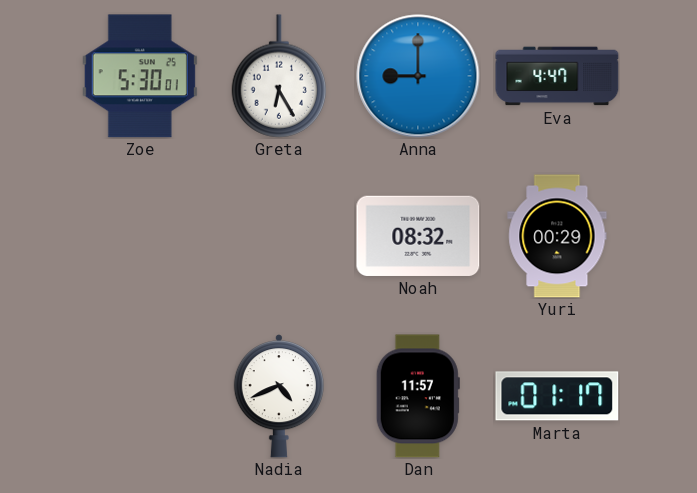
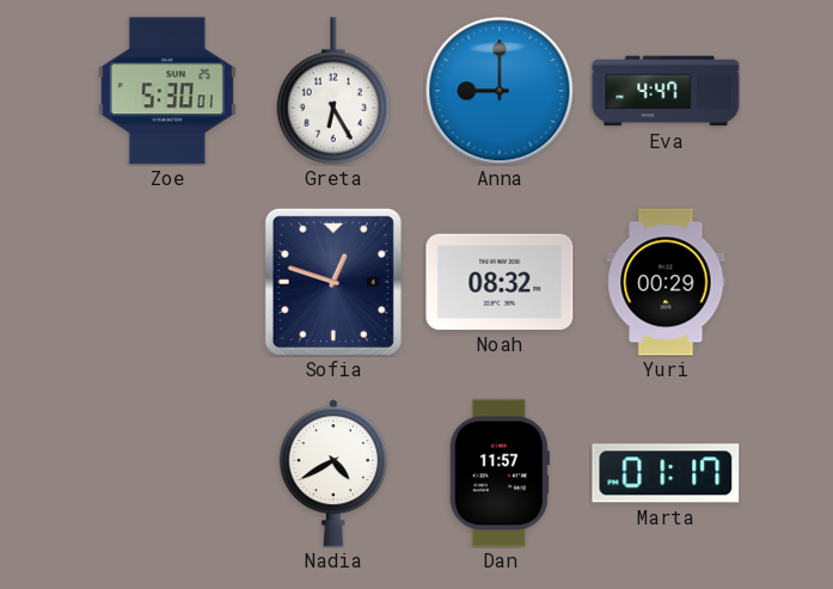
Sofia: none -> 12:48
Nadia: 4:41 -> 4:40
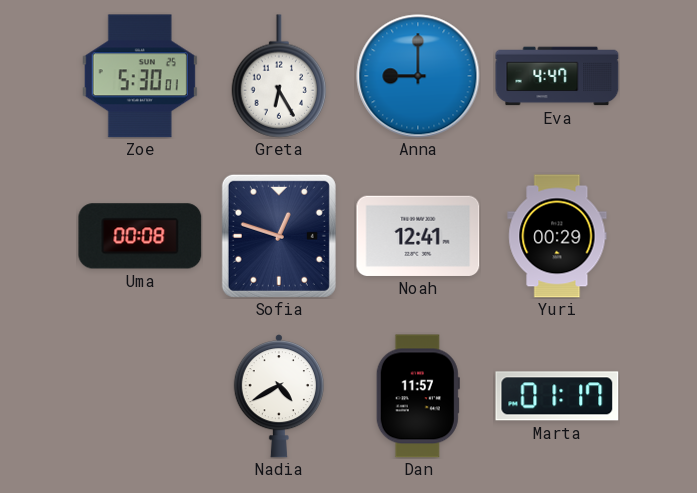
Uma: none -> 00:08
Noah: 08:32 -> 12:41
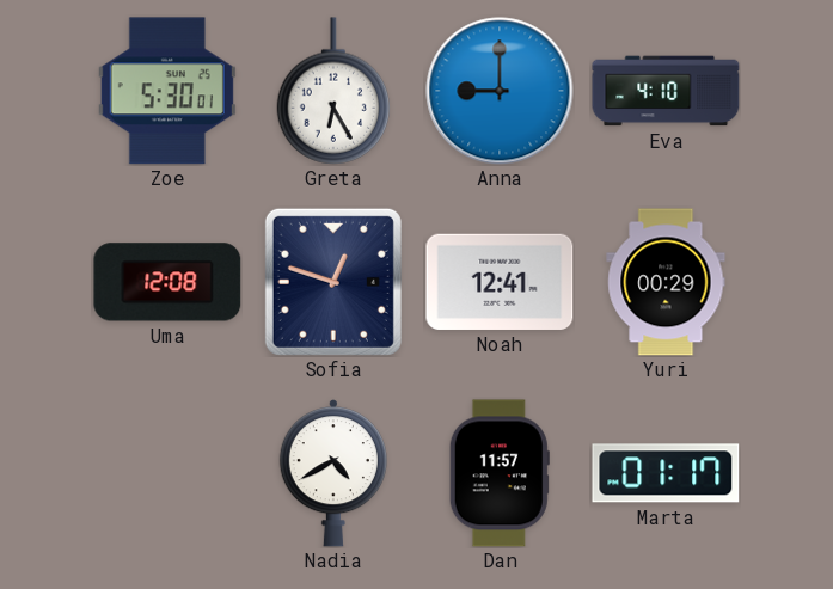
Eva: 4:47 -> 4:10
Uma: 00:08 -> 12:08
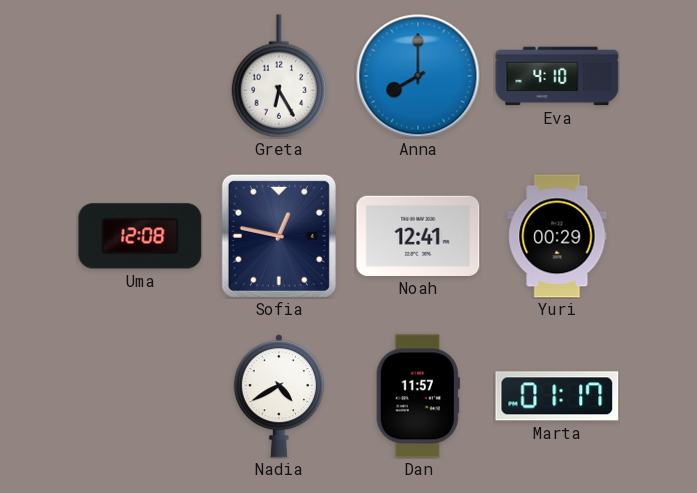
Zoe: 5:30 -> none
Anna: 9:00 -> 8:00
Sofia: 12:48 -> 12:47
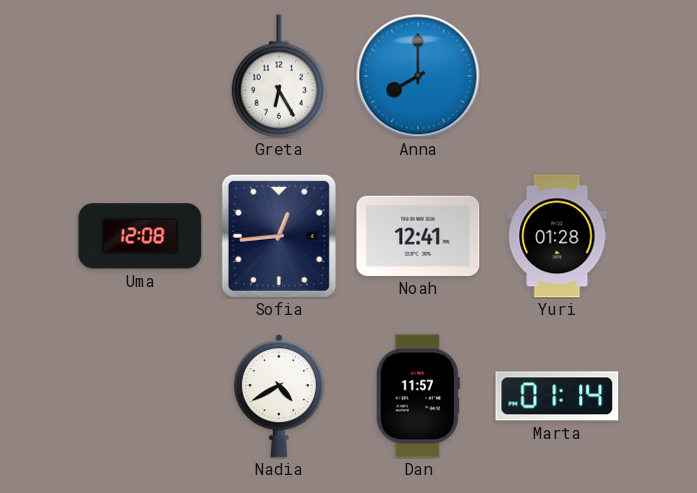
Eva: 4:10 -> none
Sofia: 12:47 -> 12:44
Yuri: 00:29 -> 01:28
Marta: 01:17 -> 01:14
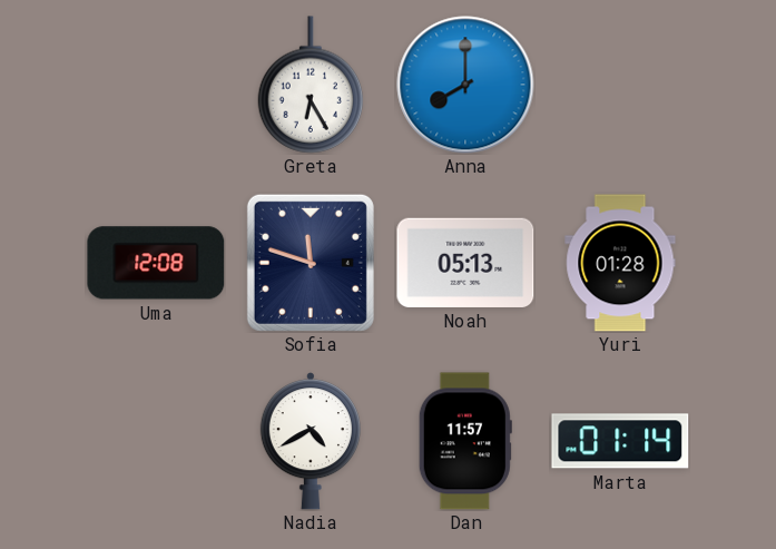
Sofia: 12:44 -> 11:48
Noah: 12:41 -> 05:13
